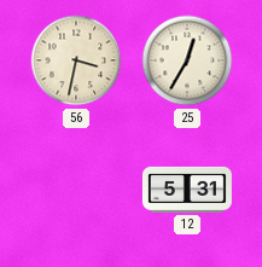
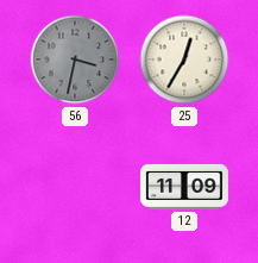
56 dial: cream -> grey
12: 5:31 -> 11:09
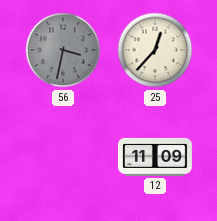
25: 12:35 -> 12:37
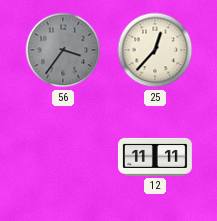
56: 3:32 -> 3:36
12: 11:09 -> 11:11
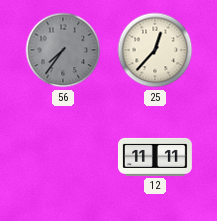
56: 3:36 -> 7:36
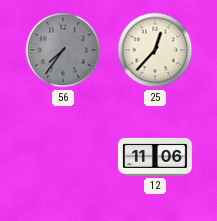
12: 11:11 -> 11:06
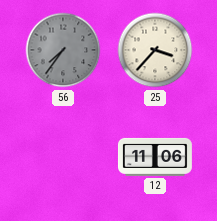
25: 12:37 -> 3:37
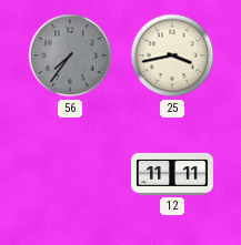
25: 3:37 -> 3:43
12: 11:06 -> 11:11
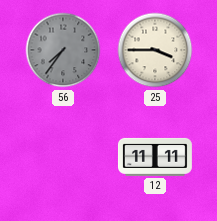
25: 3:43 -> 3:45
